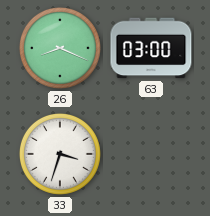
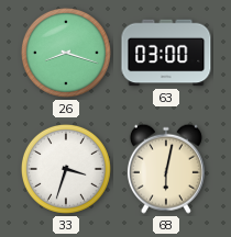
26: 8:19 -> 8:18
68: none -> 6:02
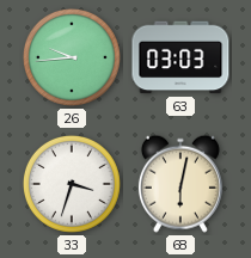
26: 8:18 -> 9:44
63: 03:00 -> 03:03
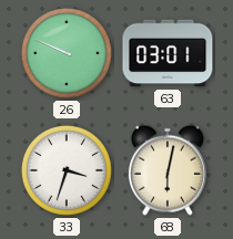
26: 9:44 -> 9:49
63: 03:03 -> 03:01
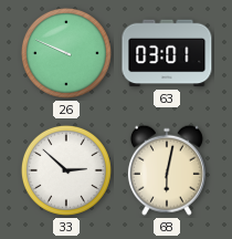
33: 3:33 -> 2:52
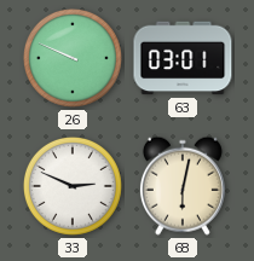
33: 2:52 -> 2:49
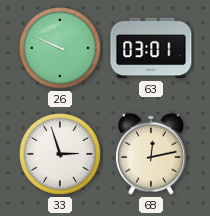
33: 2:49 -> 2:57
68: 6:02 -> 12:13
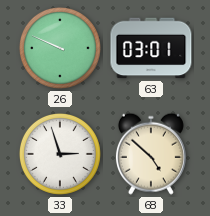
68: 12:13 -> 4:52
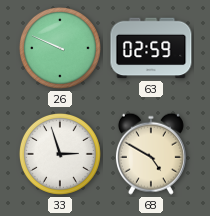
63: 03:01 -> 02:59
68: 4:52 -> 4:50
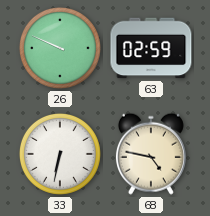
33: 2:57 -> 6:32
68: 4:50 -> 4:47
